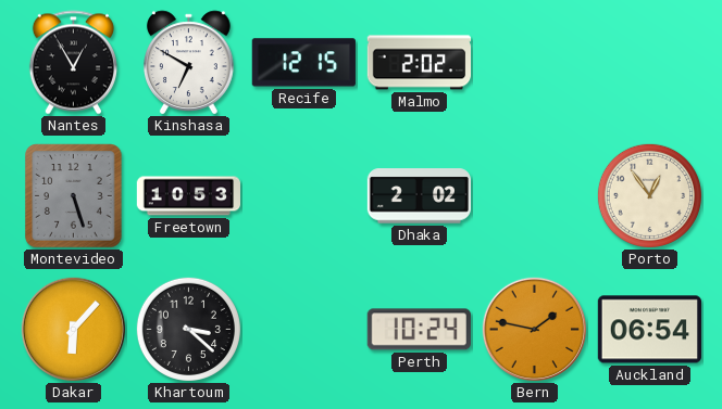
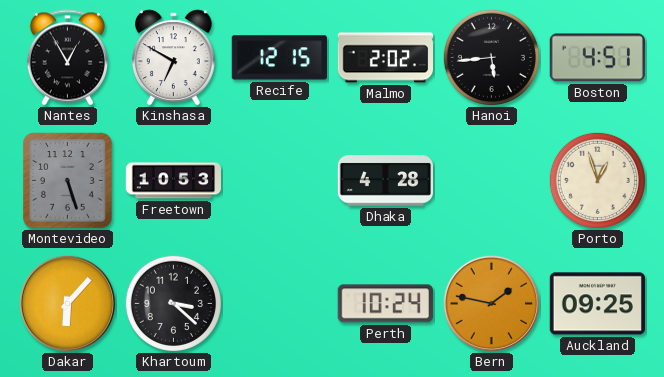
Hanoi: none -> 5:44
Boston: none -> 4:51
Dhaka: 2:02 -> 4:28
Porto: 12:54 -> 12:57
Auckland: 06:54 -> 09:25
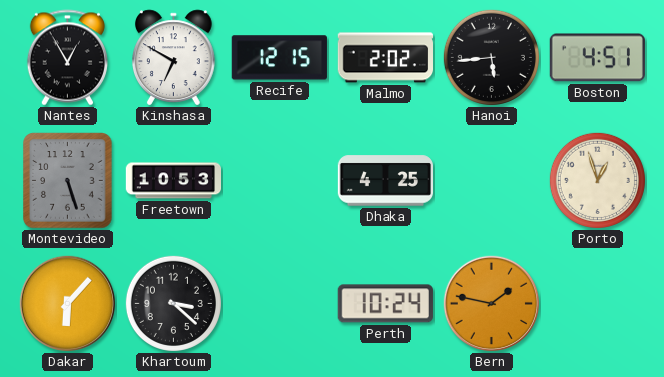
Dhaka: 4:28 -> 4:25
Auckland: 09:25 -> none
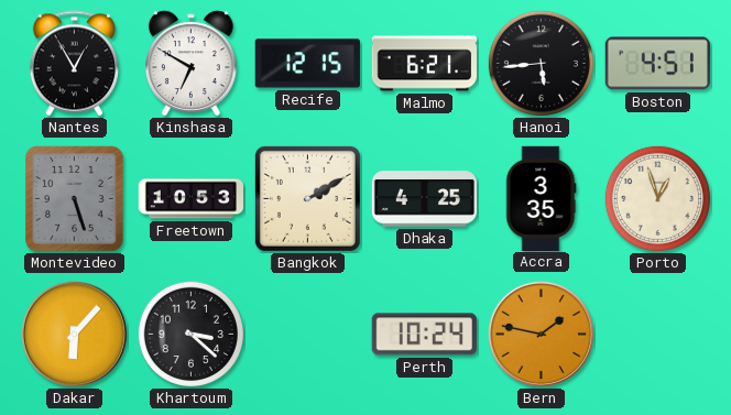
Malmo: 2:02 -> 6:21
Bangkok: none -> 2:10
Accra: none -> 3:35
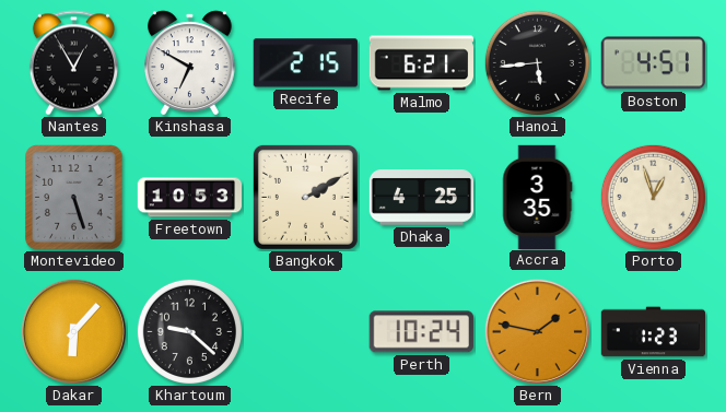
Recife: 12:15 -> 2:15
Khartoum: 3:22 -> 9:22
Vienna: none -> 1:23
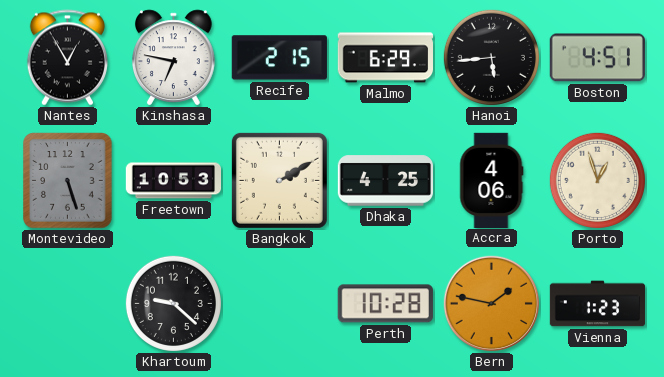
Kinshasa: 6:50 -> 6:47
Malmo: 6:21 -> 6:29
Accra: 3:35 -> 4:06
Dakar: 6:07 -> none
Perth: 10:24 -> 10:28
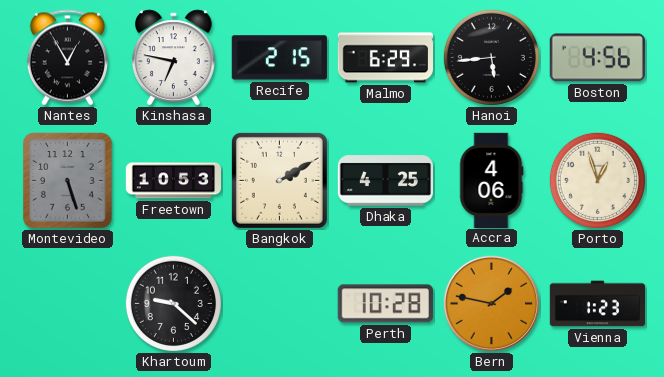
Boston: 4:51 -> 4:56
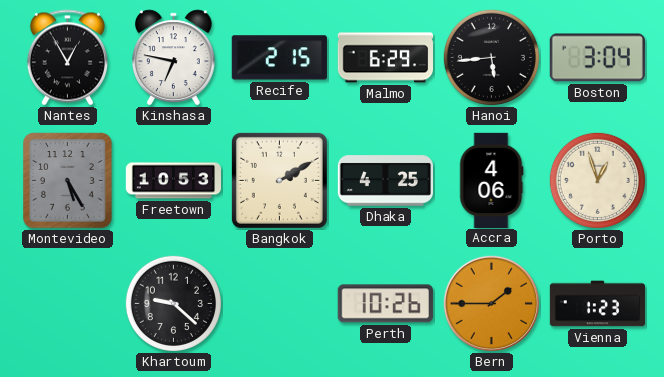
Boston: 4:56 -> 3:04
Montevideo: 5:27 -> 5:25
Perth: 10:28 -> 10:26
Bern: 1:47 -> 1:45
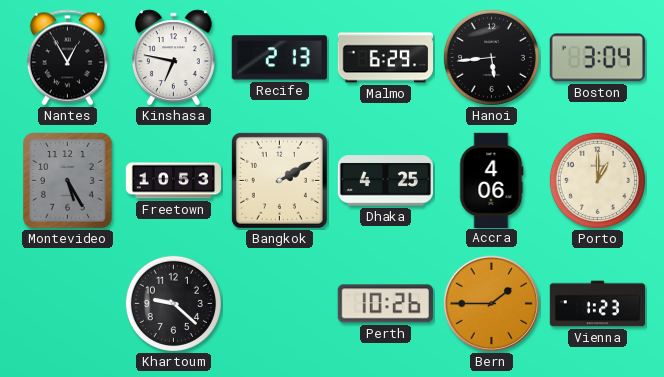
Recife: 2:15 -> 2:13
Porto: 12:57 -> 1:00
